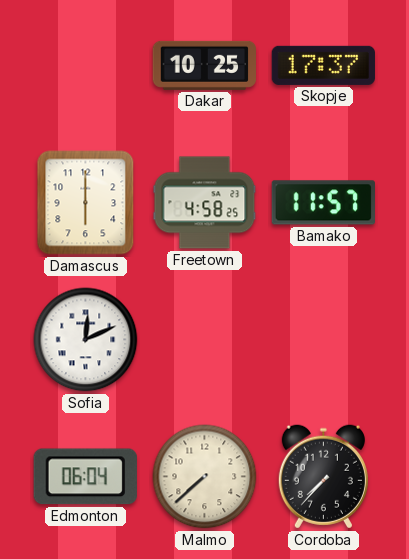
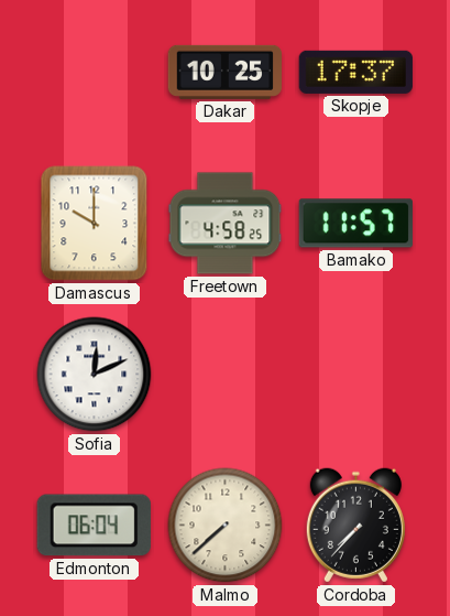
Damascus: 6:00 -> 10:00
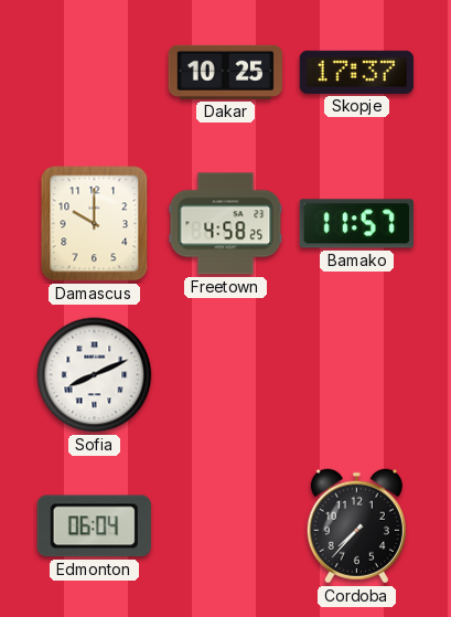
Sofia: 12:11 -> 8:11
Malmo: 7:38 -> none
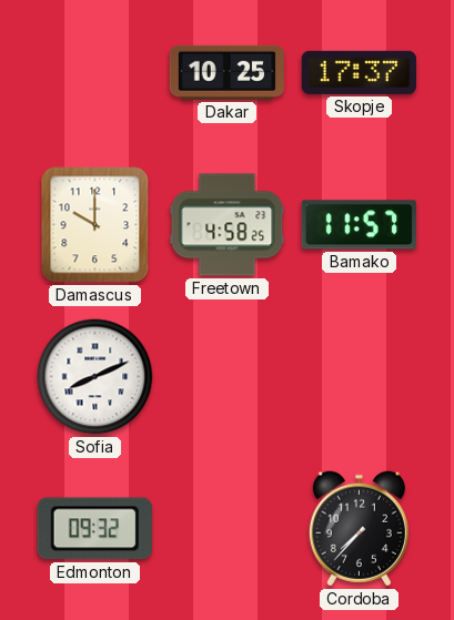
Edmonton: 06:04 -> 09:32
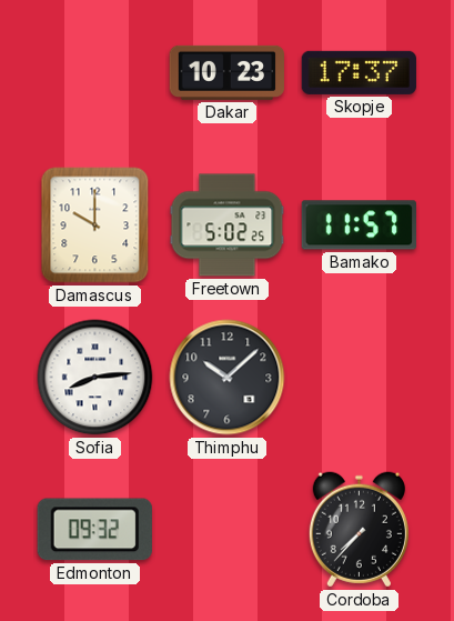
Dakar: 10:25 -> 10:23
Freetown: 4:58 -> 5:02
Sofia: 8:11 -> 8:14
Thimphu: none -> 10:08
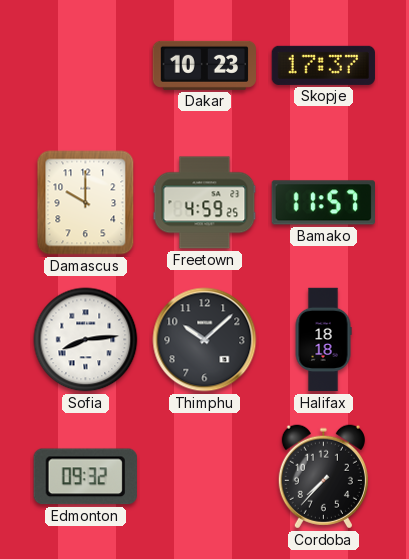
Freetown: 5:02 -> 4:59
Halifax: none -> 18:18
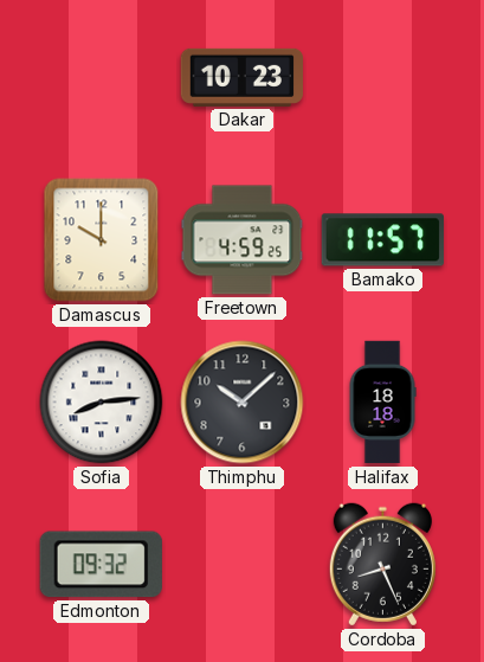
Skopje: 17:37 -> none
Cordoba: 7:37 -> 8:26
